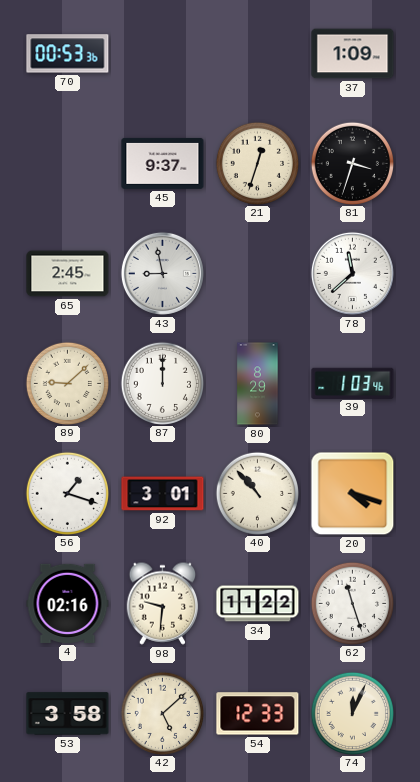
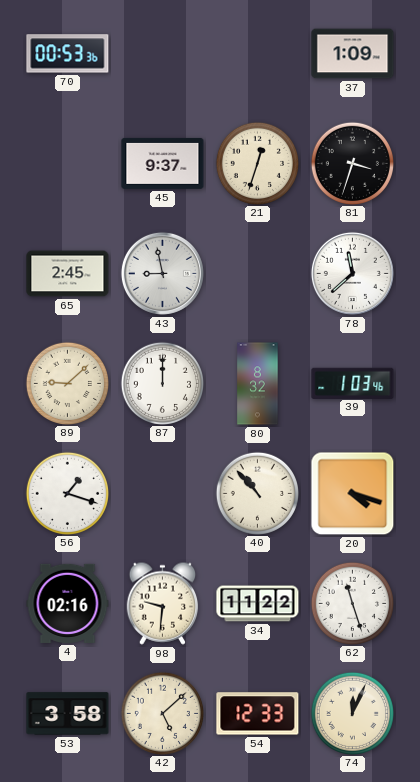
80: 8:29 -> 8:32
92: 3:01 -> none
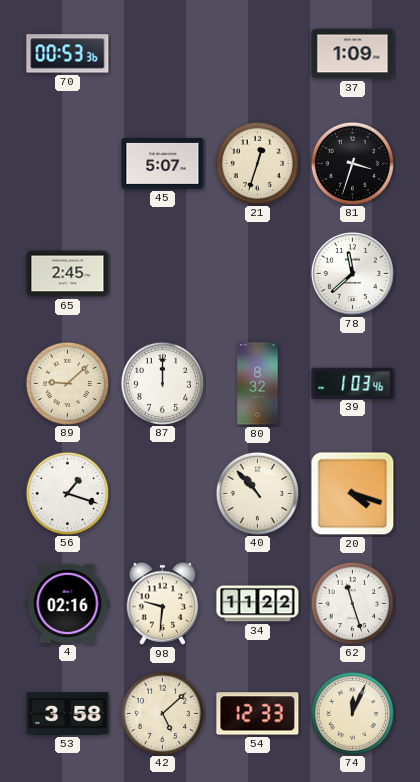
45: 9:37 -> 5:07
43: 8:58 -> none
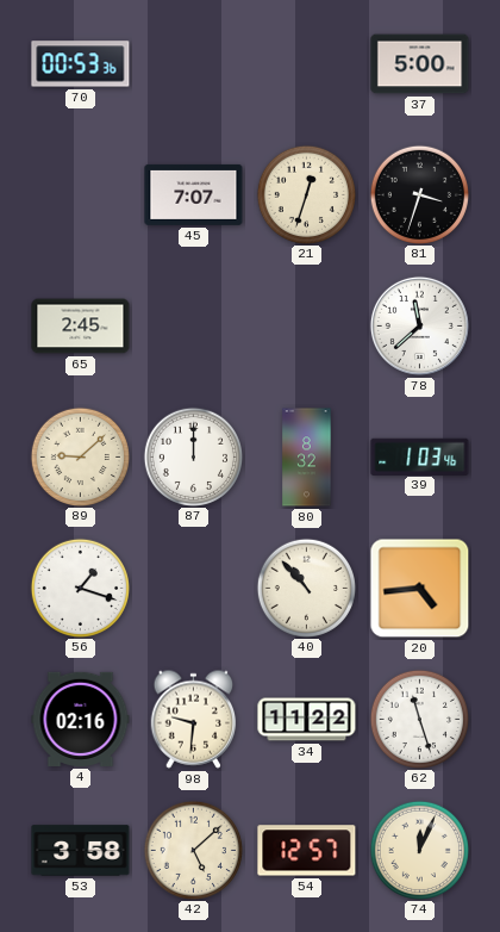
37: 1:09 -> 5:00
45: 5:07 -> 7:07
20: 4:18 -> 4:44
54: 12:33 -> 12:57
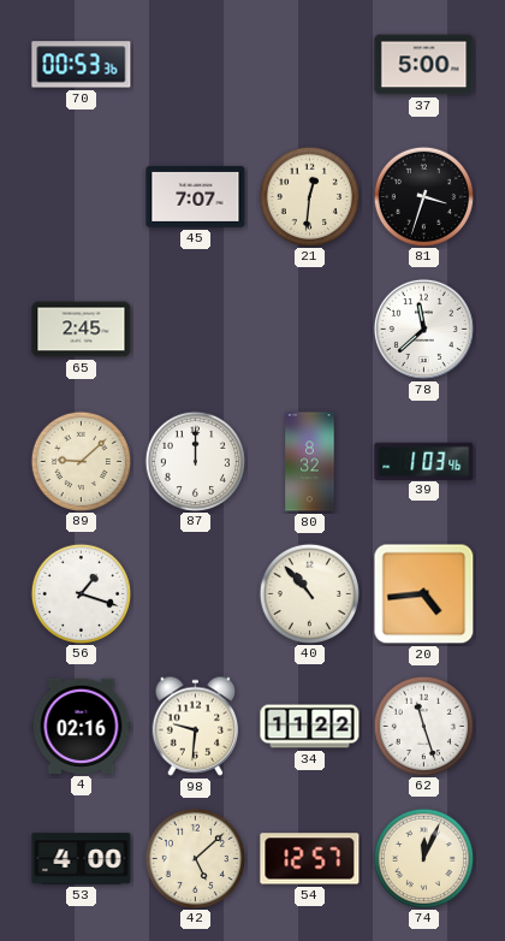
21: 12:33 -> 12:31
53: 3:58 -> 4:00
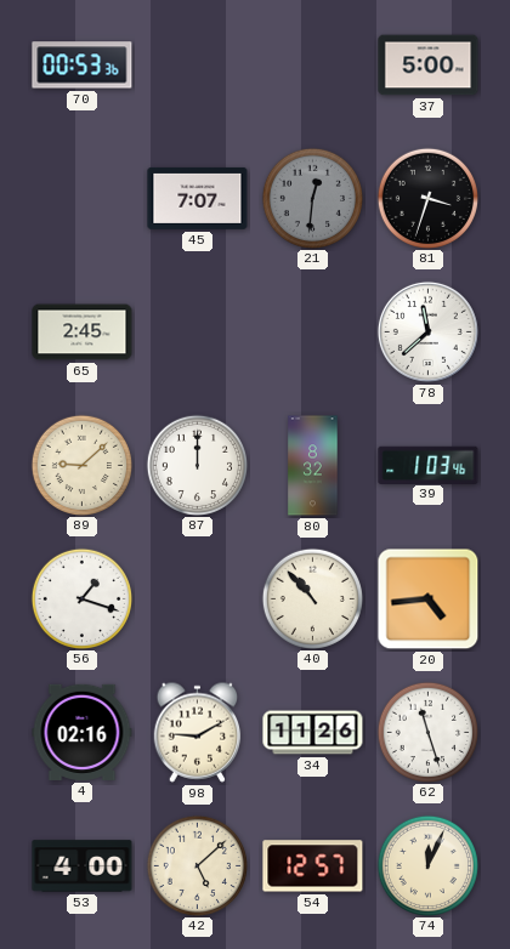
21 dial: cream -> grey
98: 9:31 -> 9:10
34: 11:22 -> 11:26
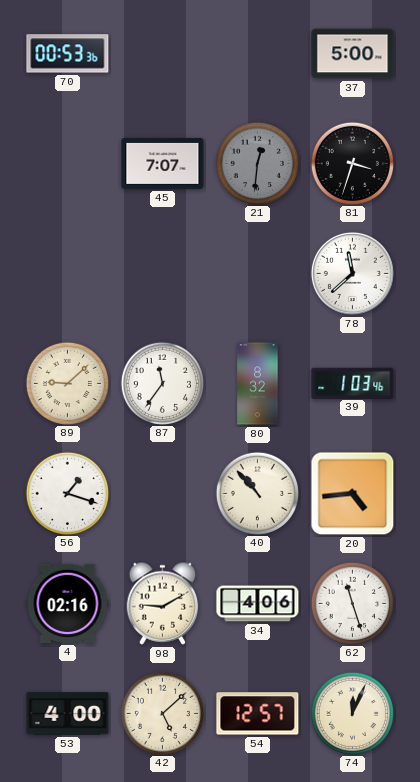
65: 2:45 -> none
87: 12:00 -> 11:36
34: 11:26 -> 4:06
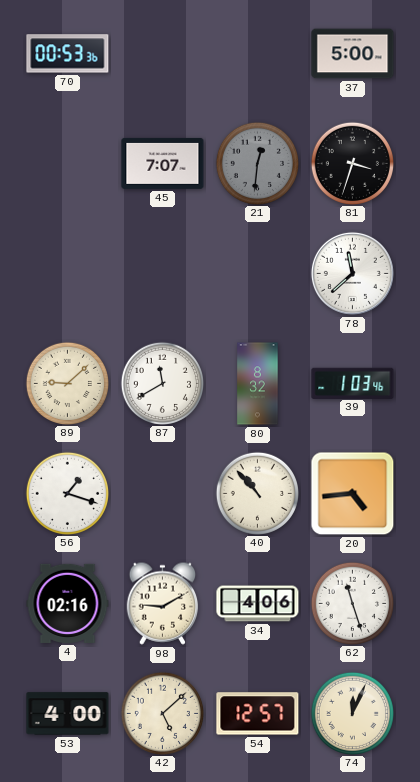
87: 11:36 -> 11:40
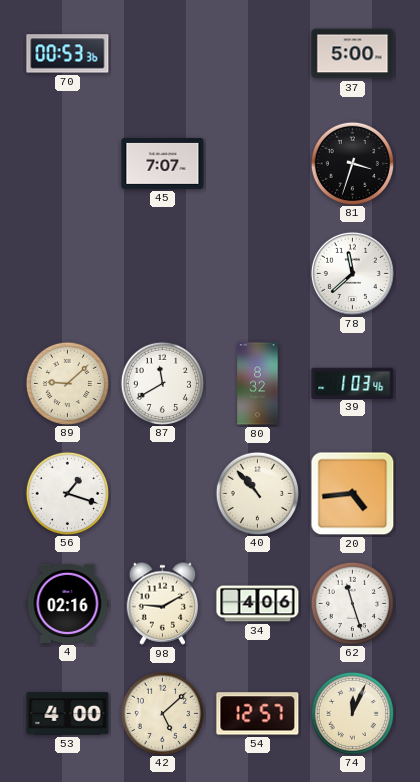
21: 12:31 -> none
